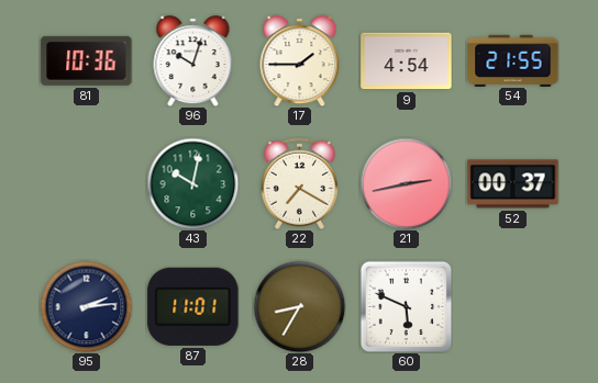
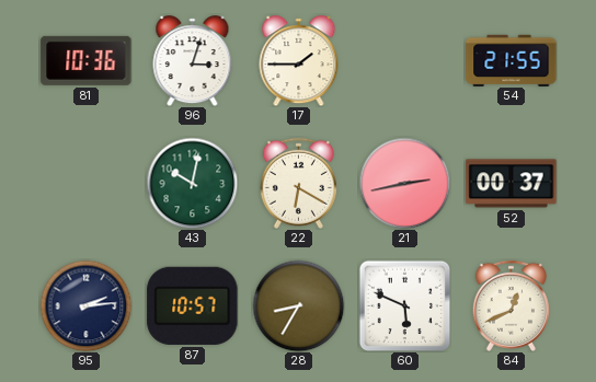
96: 10:03 -> 3:03
9: 4:54 -> none
22: 7:20 -> 6:20
87: 11:01 -> 10:57
84: none -> 12:41
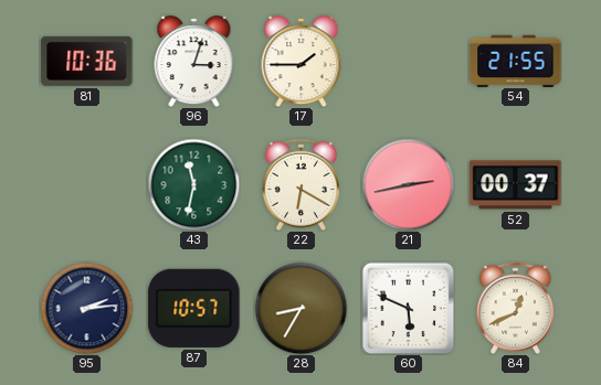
43: 10:02 -> 11:32
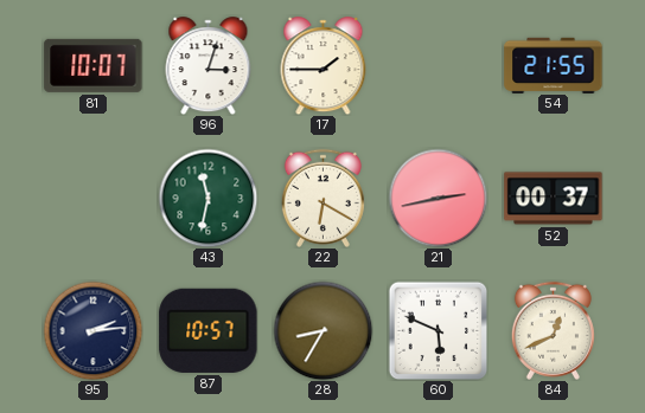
81: 10:36 -> 10:07
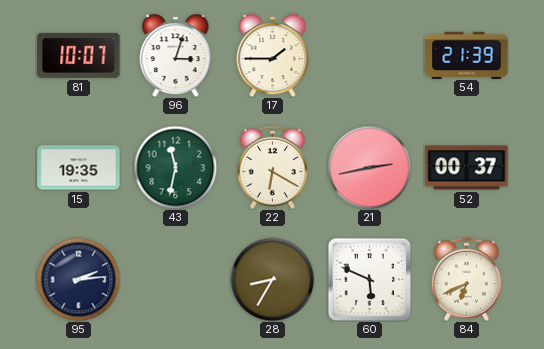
54: 21:55 -> 21:39
15: none -> 19:35
87: 10:57 -> none
84: 12:41 -> 6:41
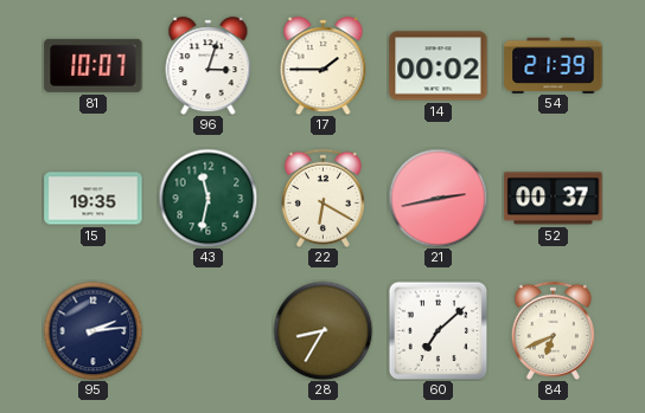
14: none -> 00:02
60: 5:49 -> 7:08
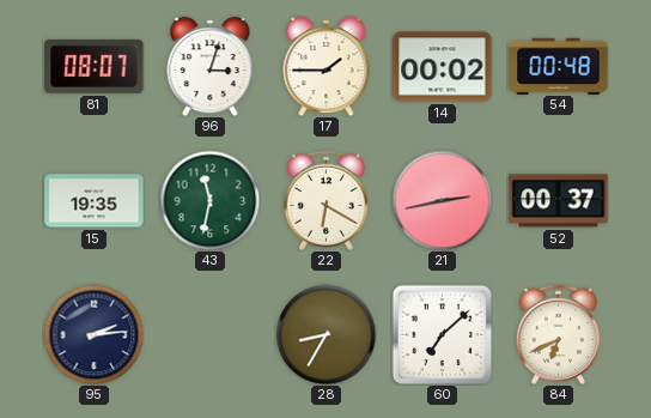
81: 10:07 -> 08:07
54: 21:39 -> 00:48
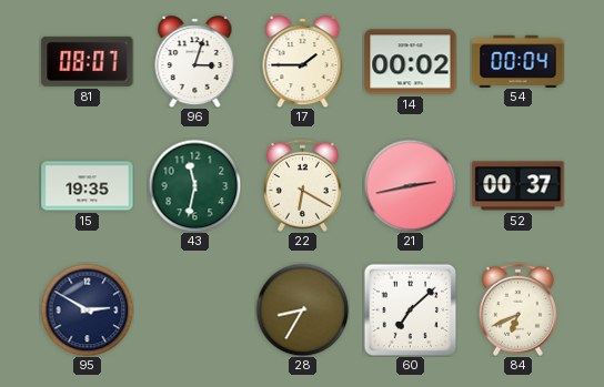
54: 00:48 -> 00:04
95: 2:14 -> 2:50
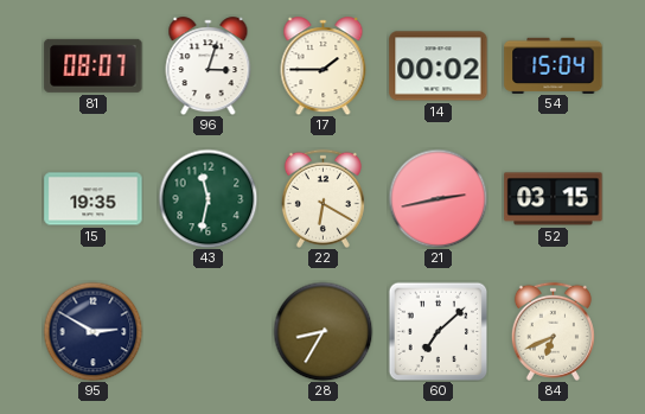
54: 00:04 -> 15:04
52: 00:37 -> 03:15
